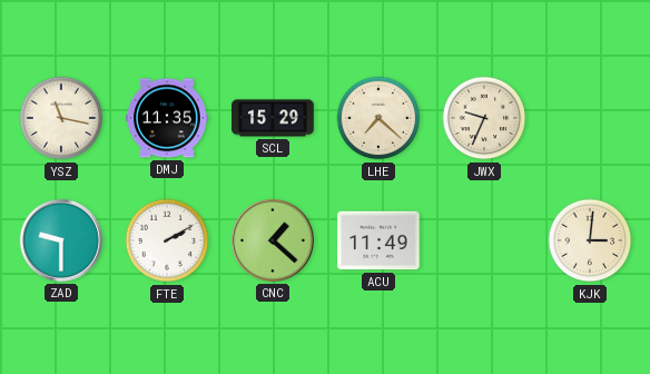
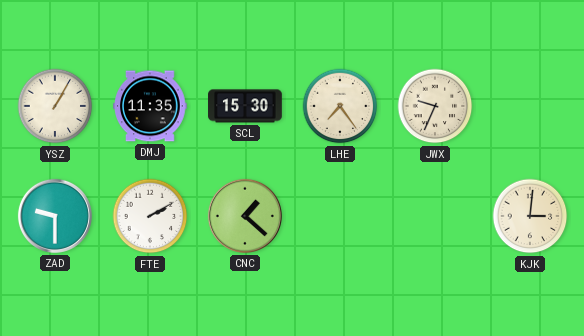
YSZ: 11:17 -> 1:05
SCL: 15:29 -> 15:30
LHE: 7:22 -> 7:24
ACU: 11:49 -> none
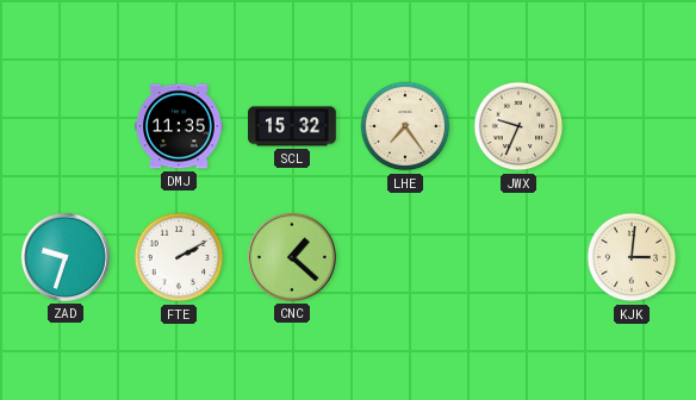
YSZ: 1:05 -> none
SCL: 15:30 -> 15:32
ZAD: 9:30 -> 9:33
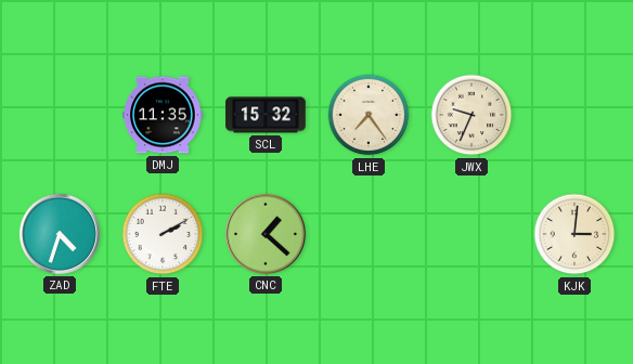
ZAD: 9:33 -> 4:33
